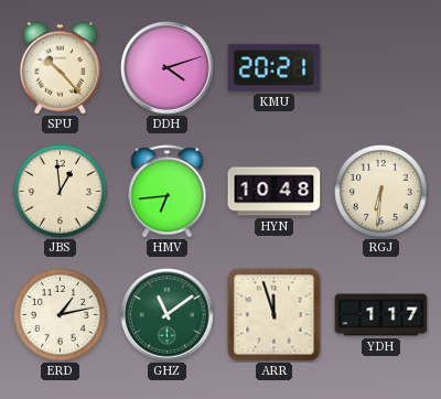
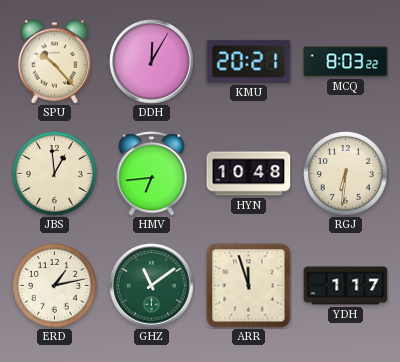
DDH: 4:12 -> 12:05
MCQ: none -> 8:03
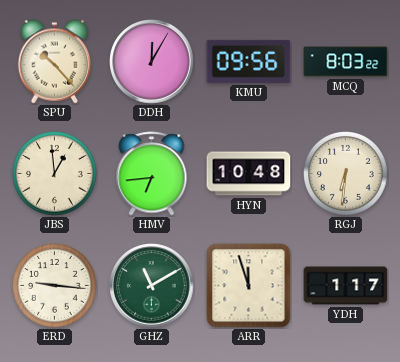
KMU: 20:21 -> 09:56
ERD: 1:13 -> 9:16
GHZ: 11:09 -> 11:10
